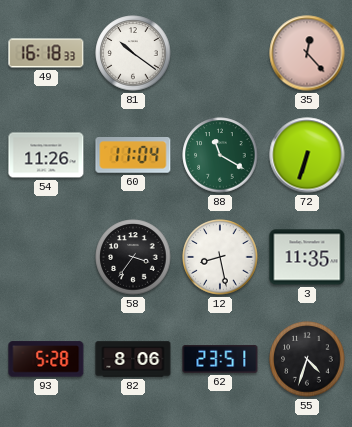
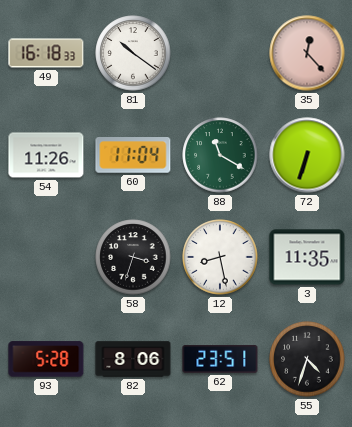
58: 3:36 -> 3:33
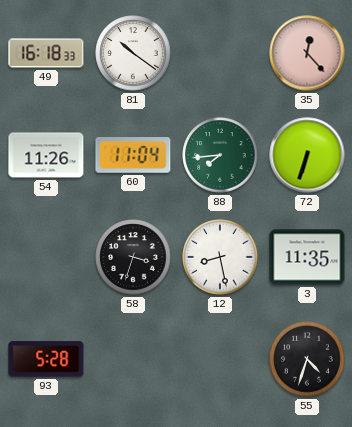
88: 11:20 -> 7:44
82: 8:06 -> none
62: 23:51 -> none
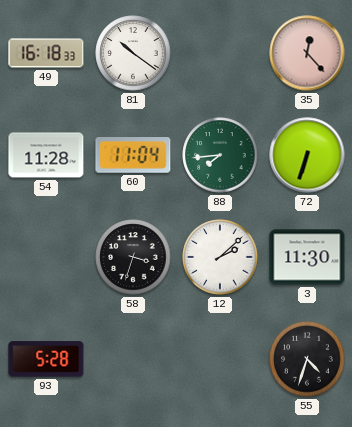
54: 11:26 -> 11:28
12: 8:28 -> 2:08
3: 11:35 -> 11:30
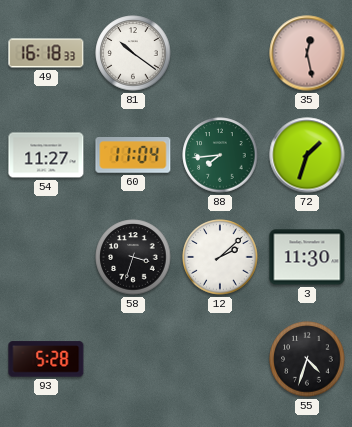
35: 12:23 -> 12:28
54: 11:28 -> 11:27
72: 6:33 -> 1:33
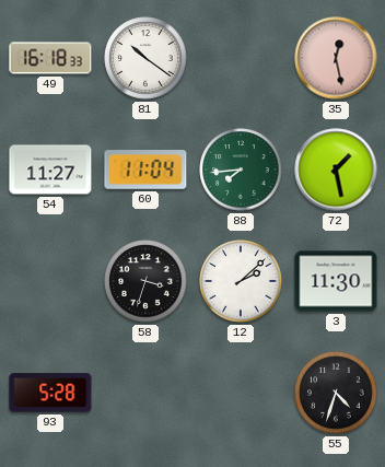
72: 1:33 -> 1:28
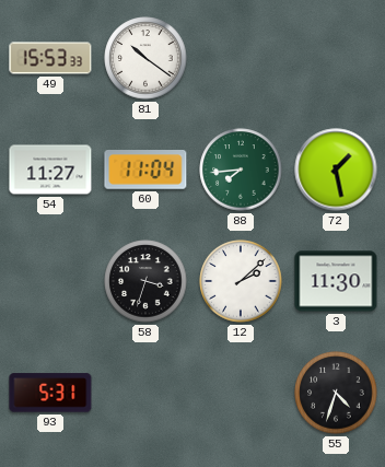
49: 16:18 -> 15:53
35: 12:28 -> none
93: 5:28 -> 5:31
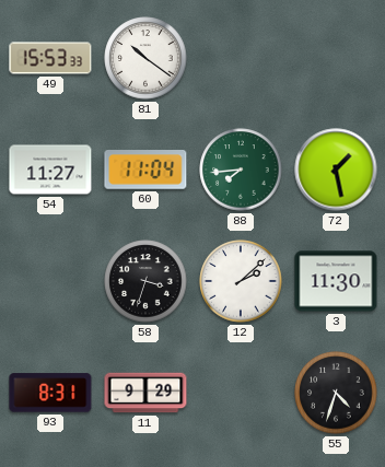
93: 5:31 -> 8:31
11: none -> 9:29
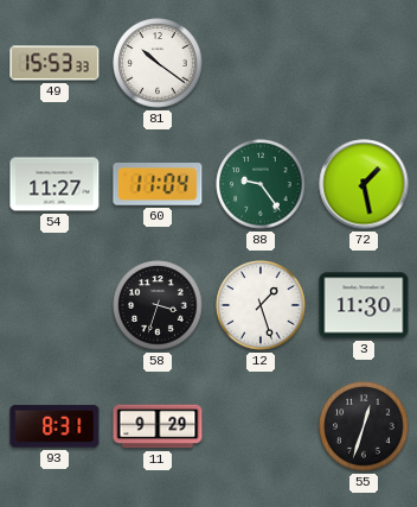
88: 7:44 -> 9:24
12: 2:08 -> 1:27
55: 4:33 -> 12:33
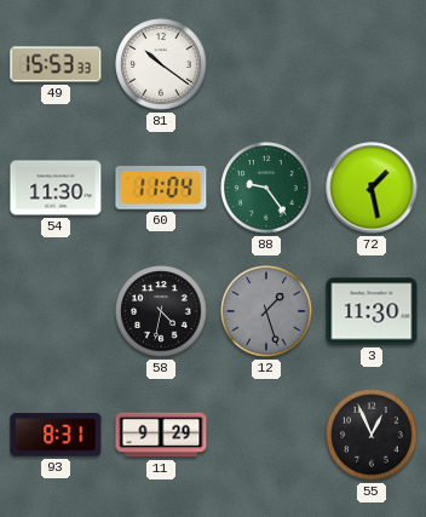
54: 11:27 -> 11:30
58: 3:33 -> 4:32
12 dial: white -> grey
55: 12:33 -> 12:56
